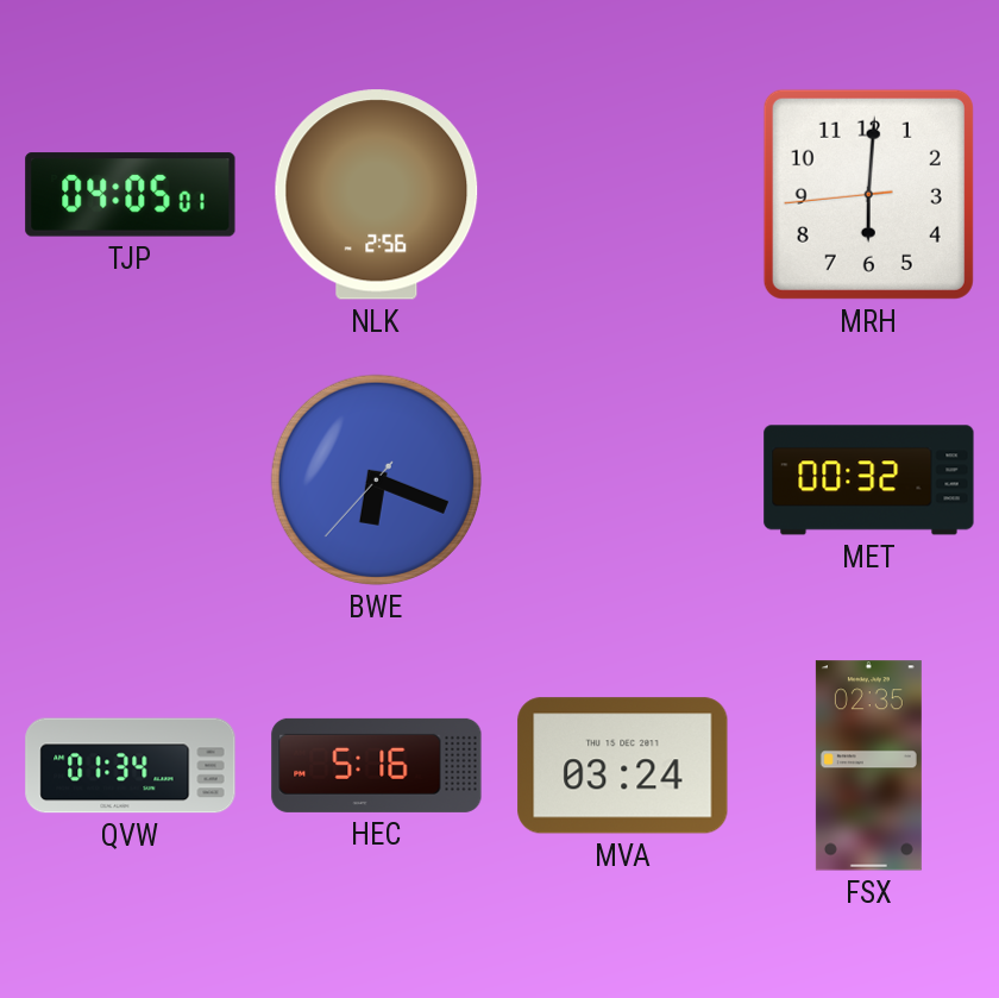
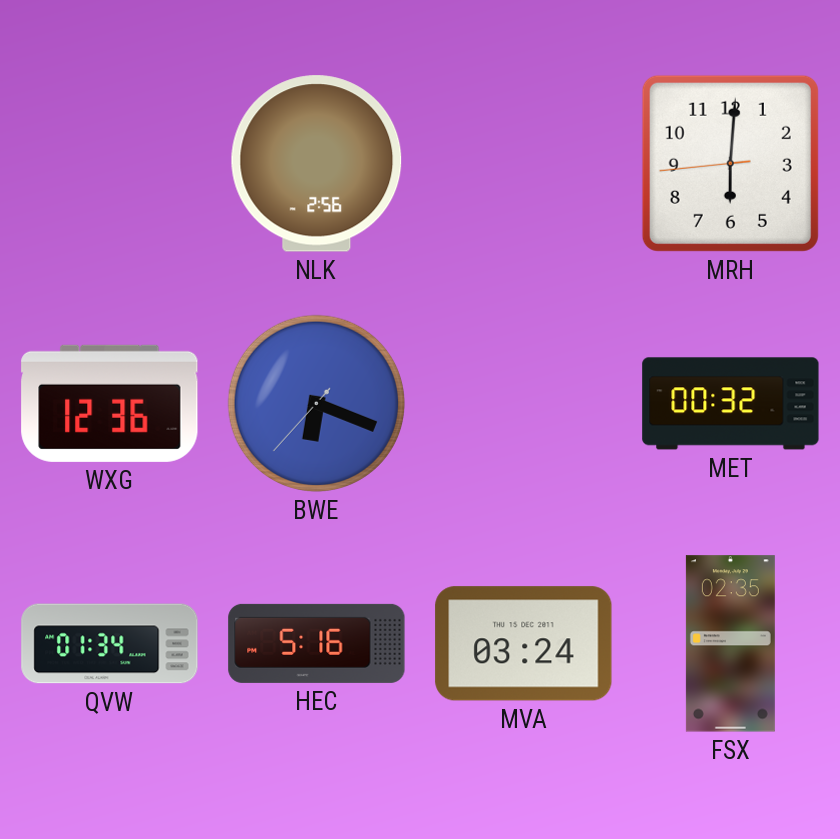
TJP: 04:05 -> none
WXG: none -> 12:36
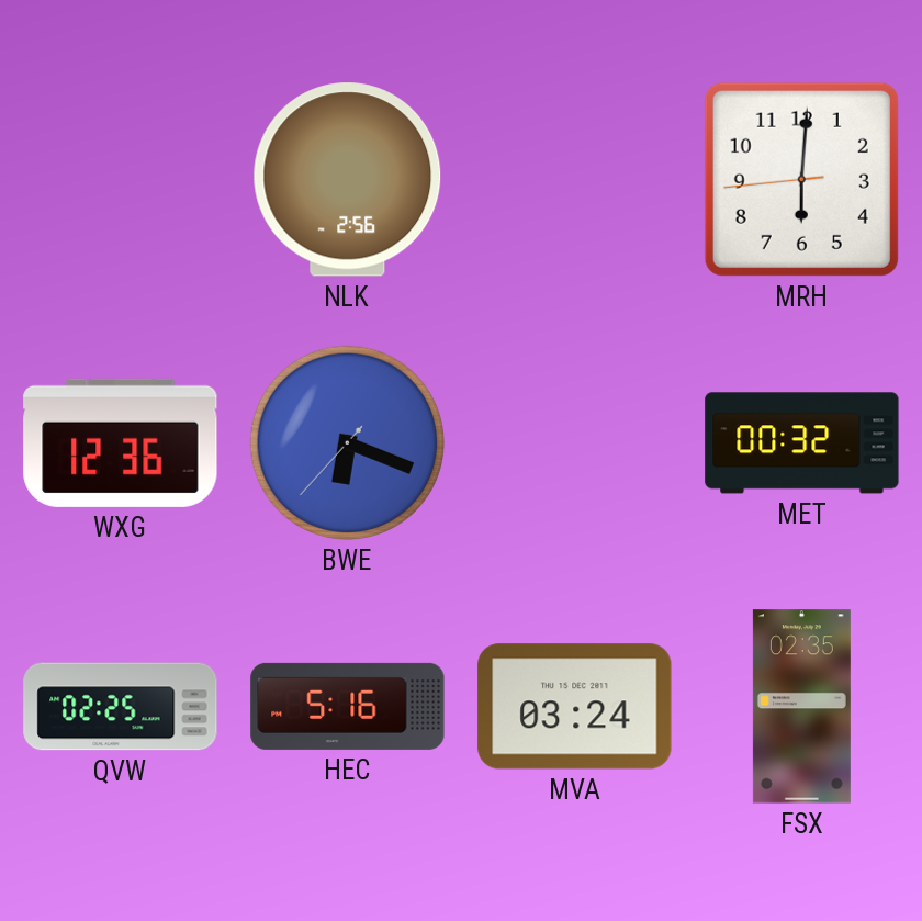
QVW: 01:34 -> 02:25
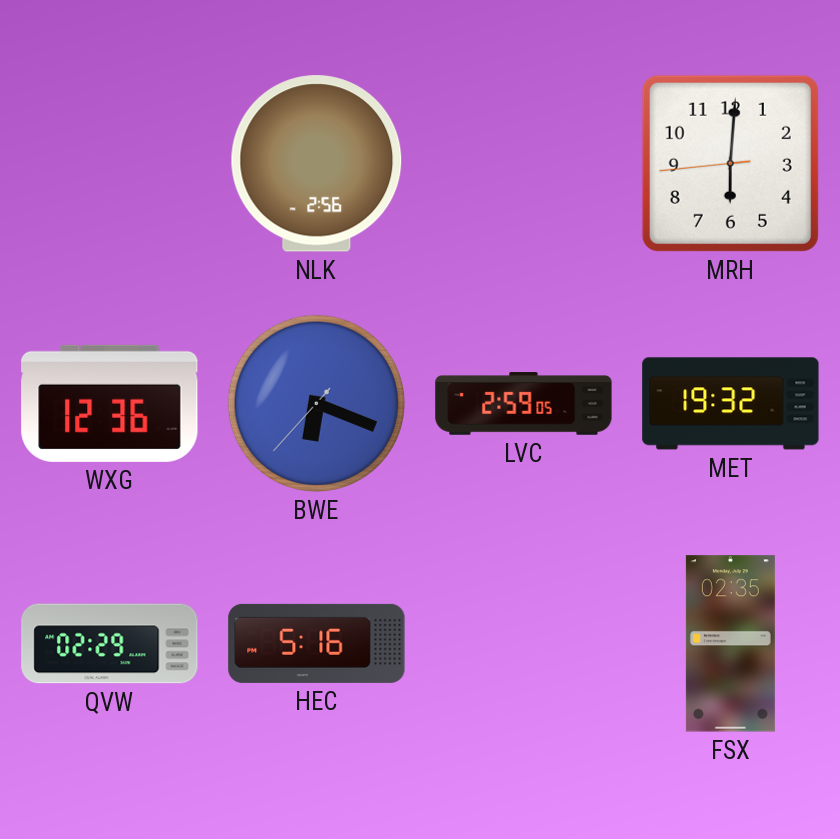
LVC: none -> 2:59
MET: 00:32 -> 19:32
QVW: 02:25 -> 02:29
MVA: 03:24 -> none
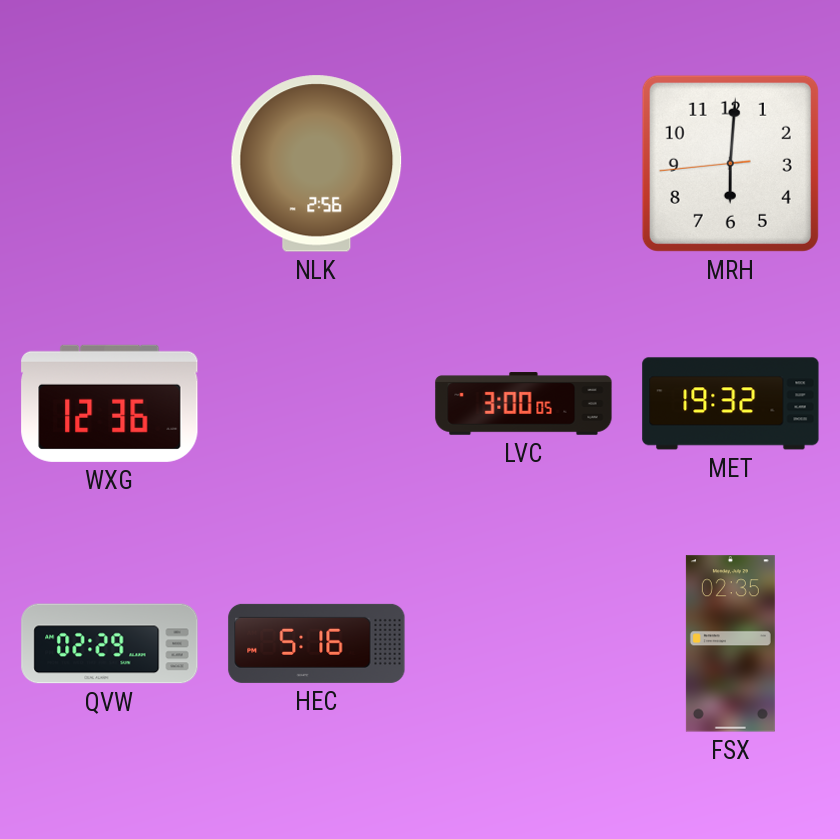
BWE: 6:18 -> none
LVC: 2:59 -> 3:00
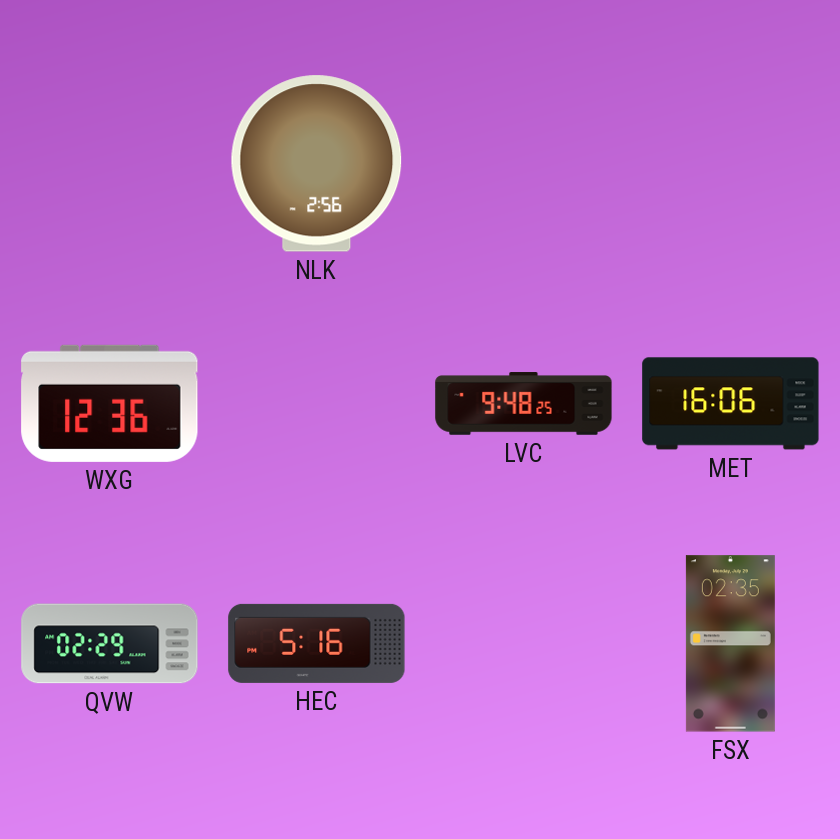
MRH: 6:00 -> none
LVC: 3:00 -> 9:48
MET: 19:32 -> 16:06
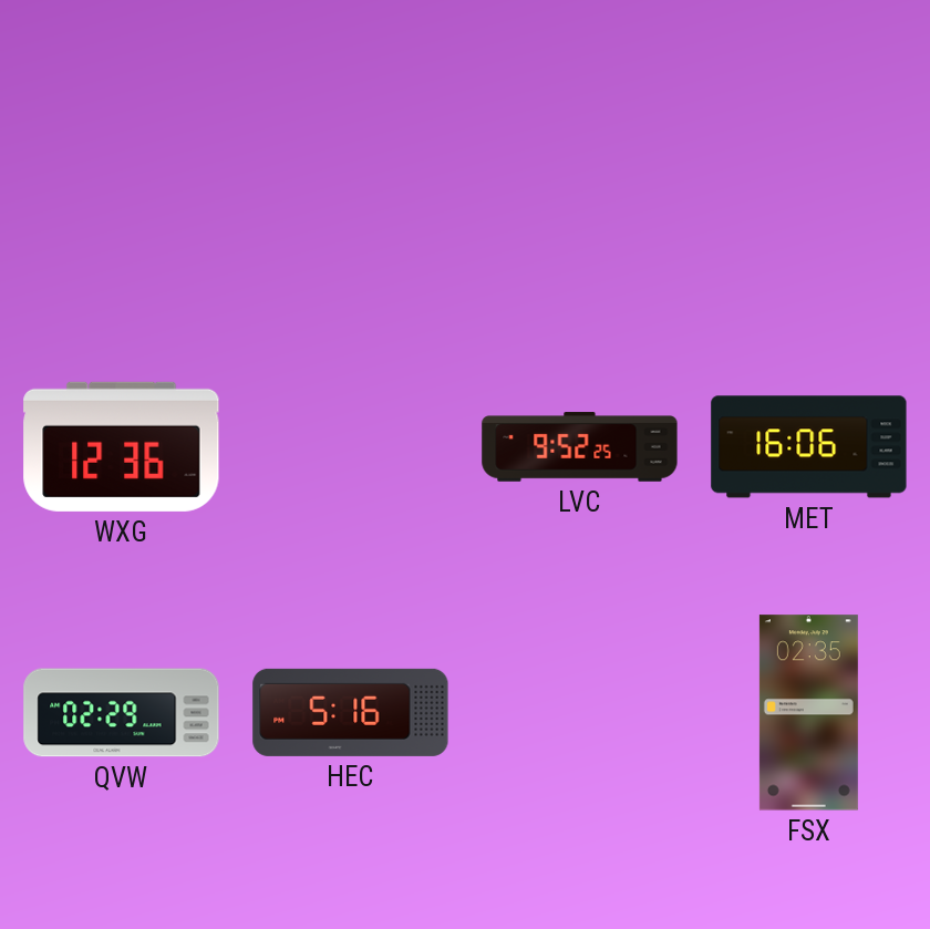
NLK: 2:56 -> none
LVC: 9:48 -> 9:52
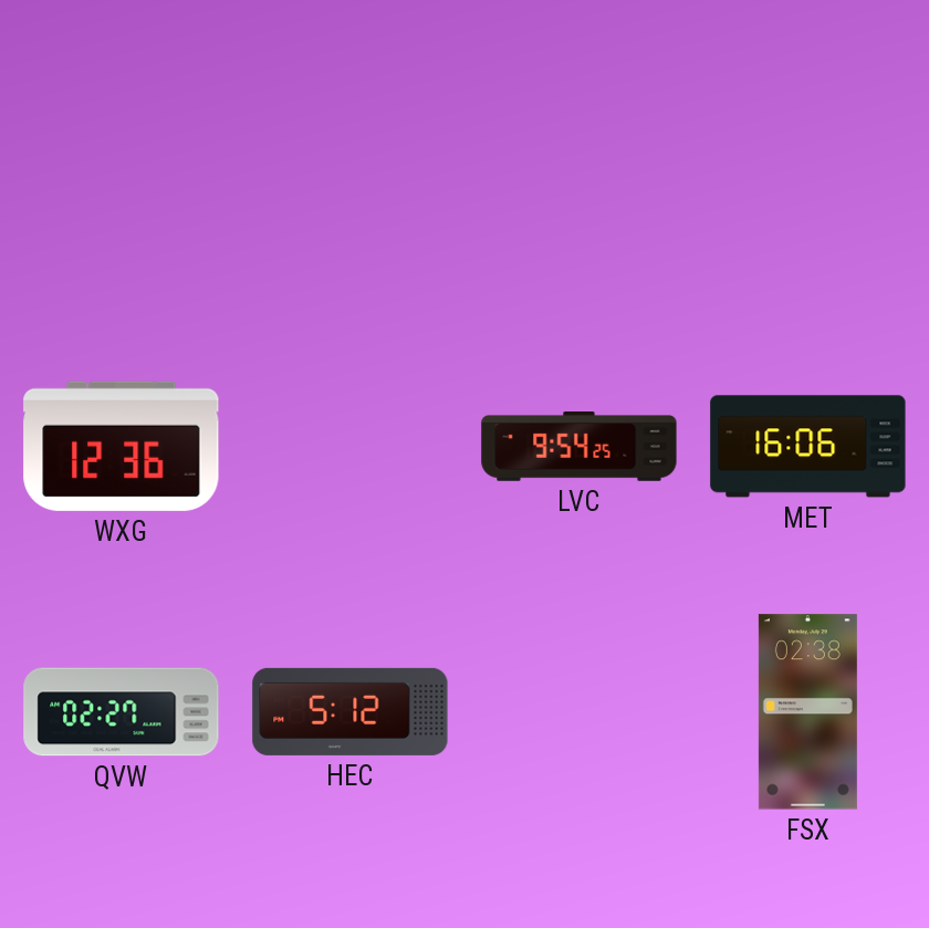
LVC: 9:52 -> 9:54
QVW: 02:29 -> 02:27
HEC: 5:16 -> 5:12
FSX: 02:35 -> 02:38
